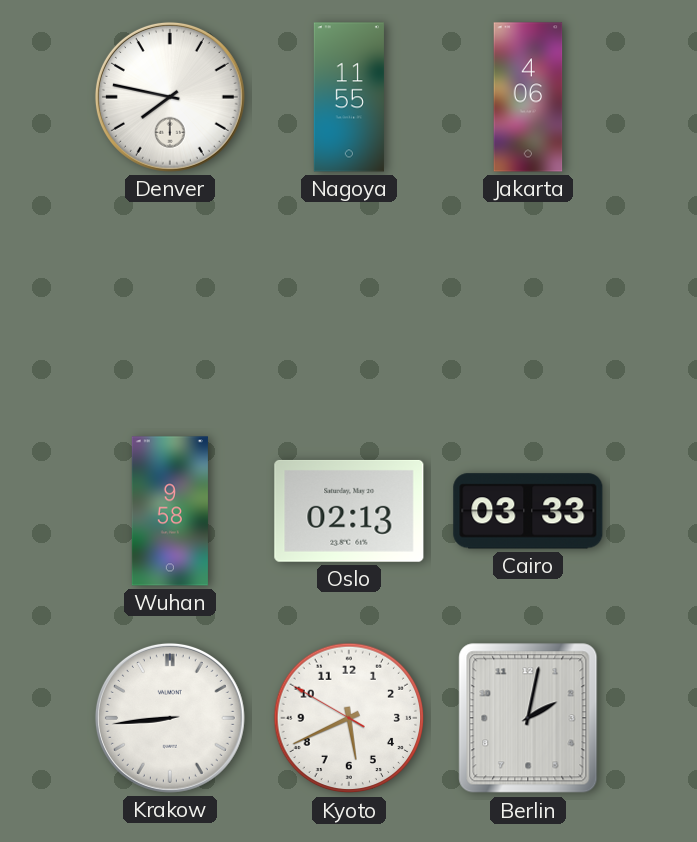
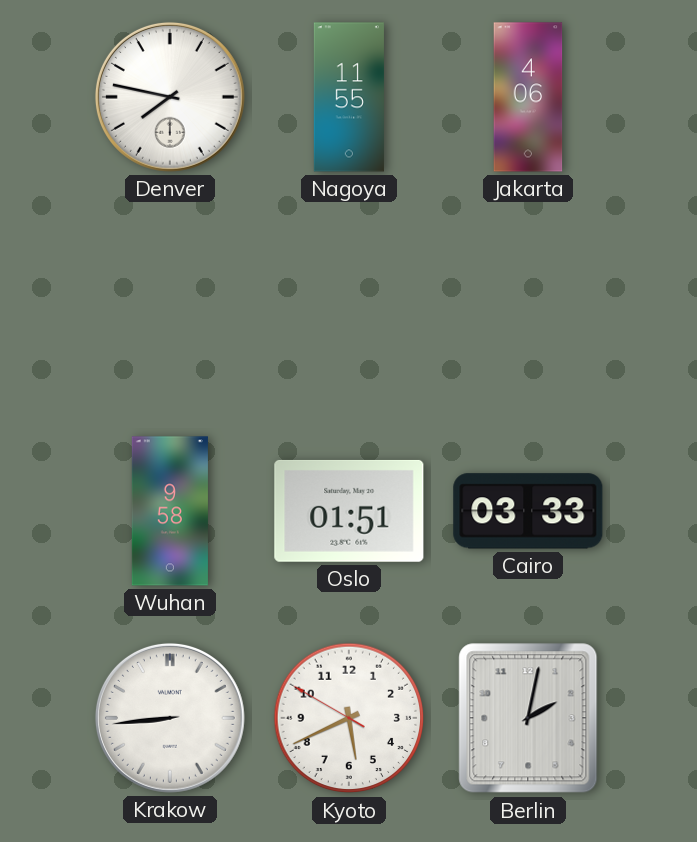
Oslo: 02:13 -> 01:51
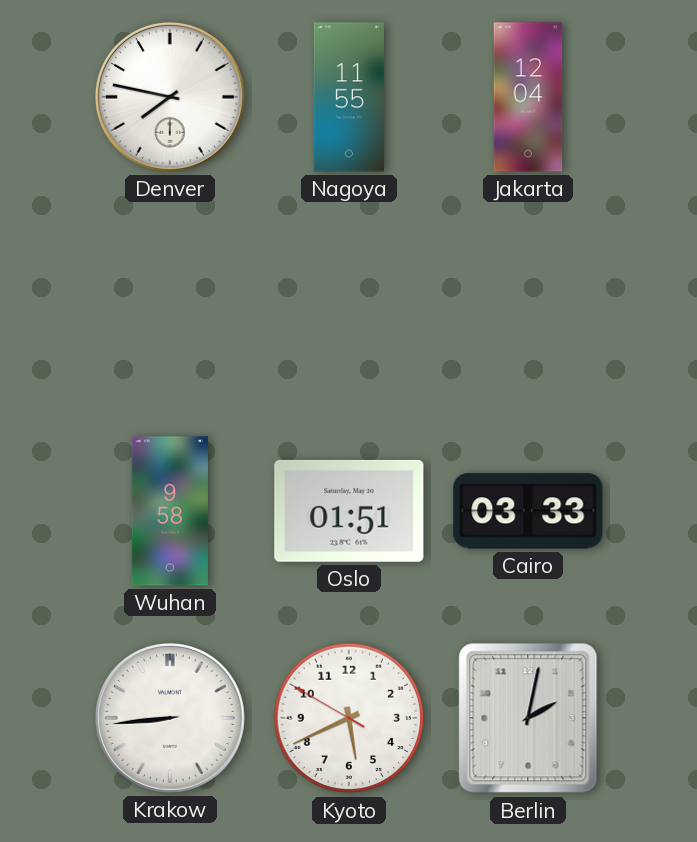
Jakarta: 4:06 -> 12:04
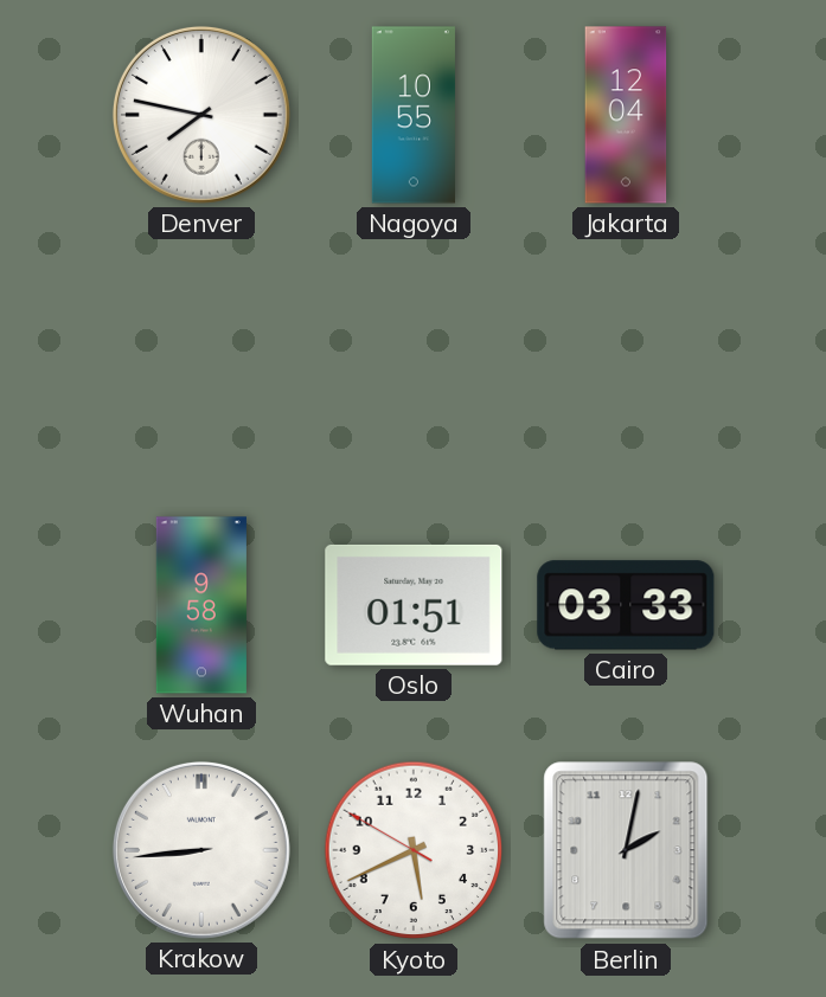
Nagoya: 11:55 -> 10:55
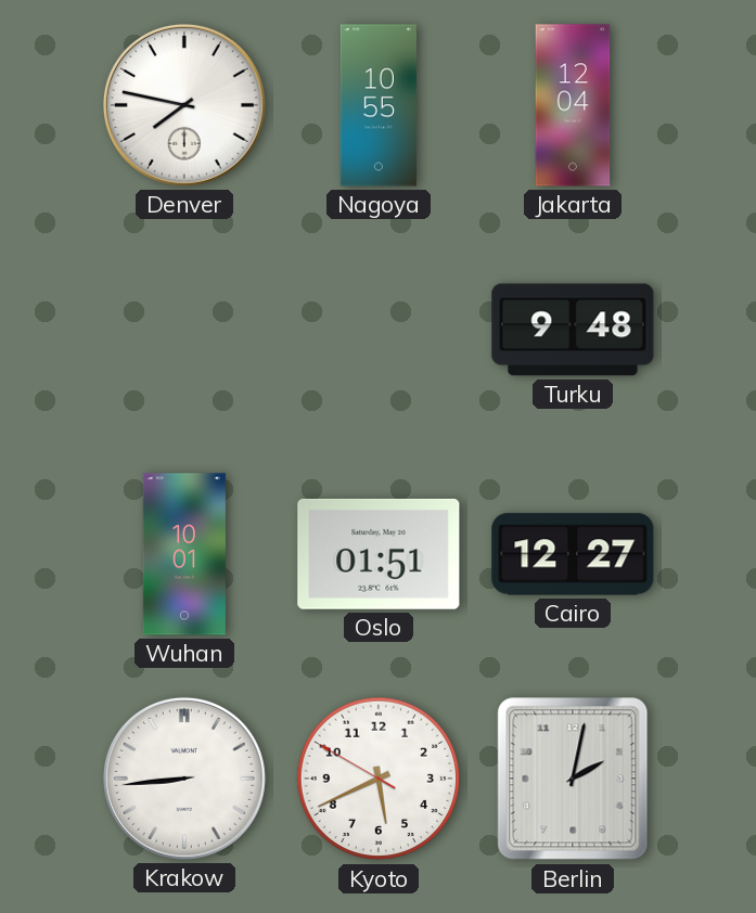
Turku: none -> 9:48
Wuhan: 9:58 -> 10:01
Cairo: 03:33 -> 12:27
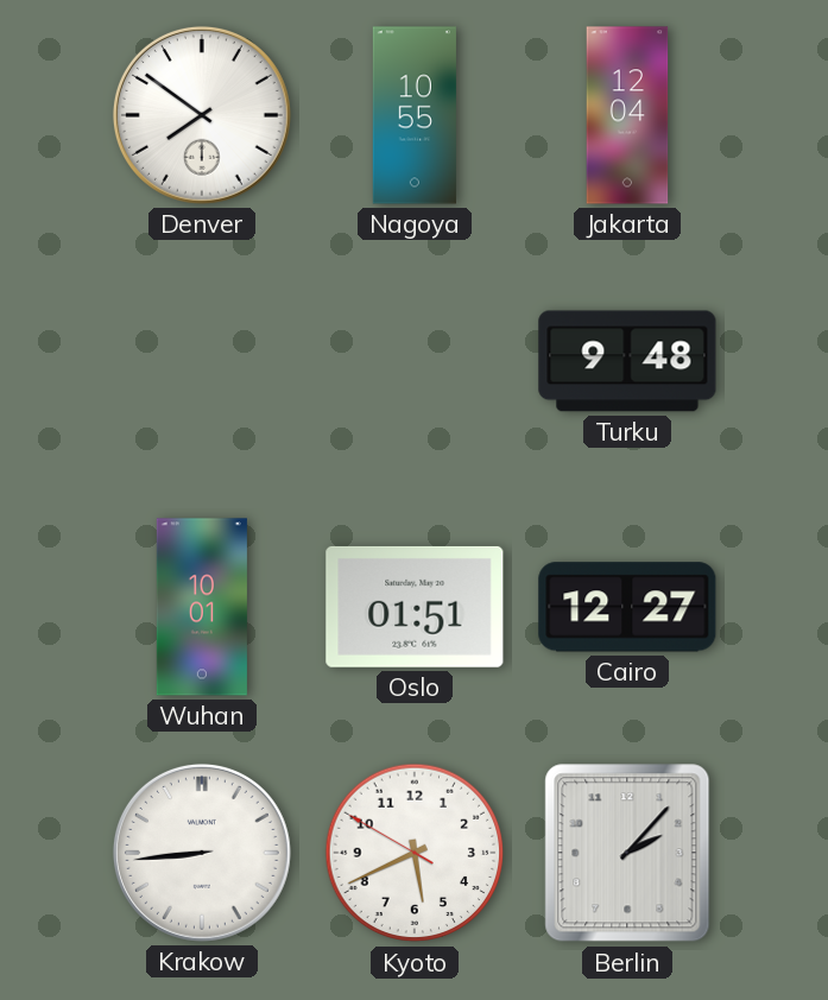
Denver: 7:47 -> 7:51
Berlin: 2:02 -> 2:07
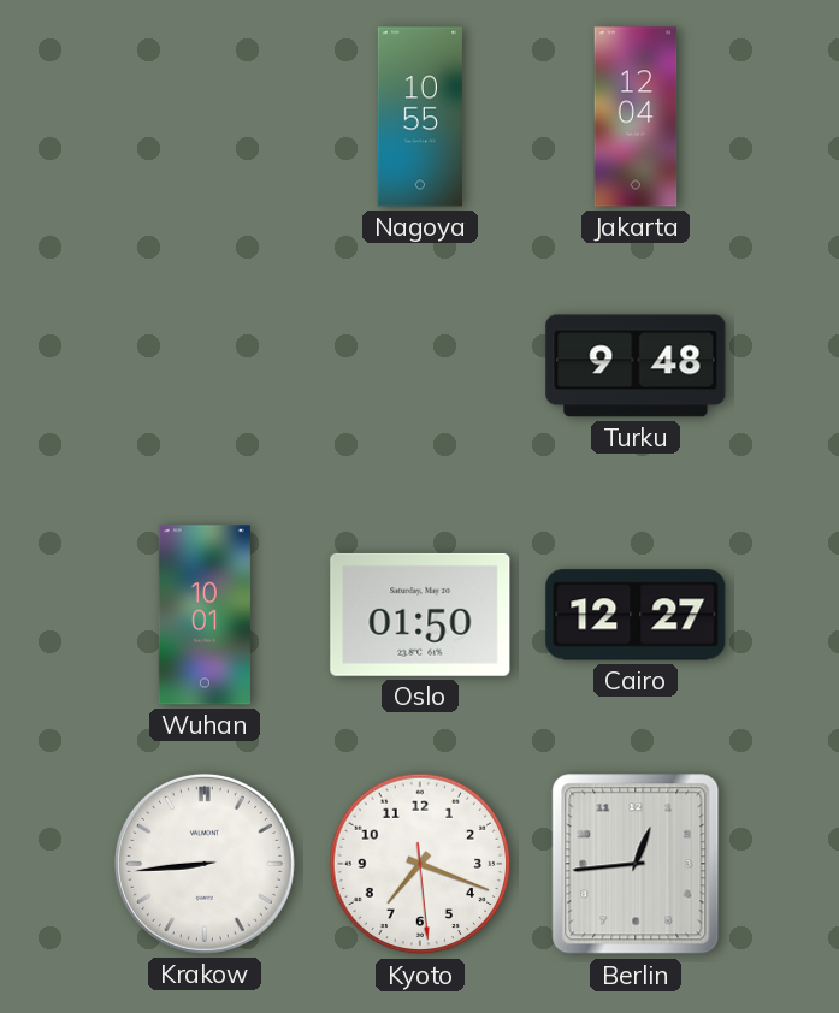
Denver: 7:51 -> none
Oslo: 01:51 -> 01:50
Kyoto: 5:40 -> 7:18
Berlin: 2:07 -> 12:44
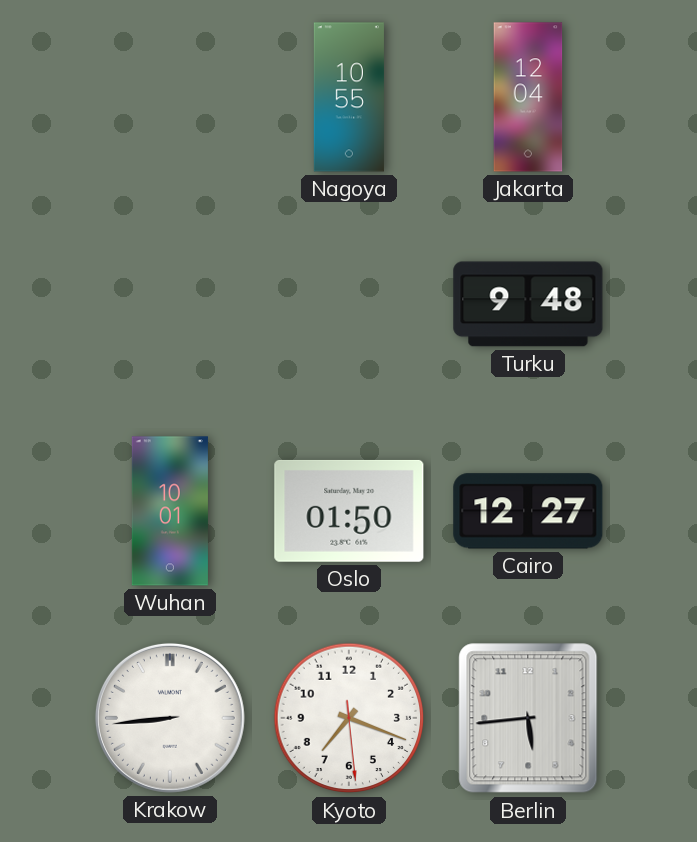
Berlin: 12:44 -> 5:44
